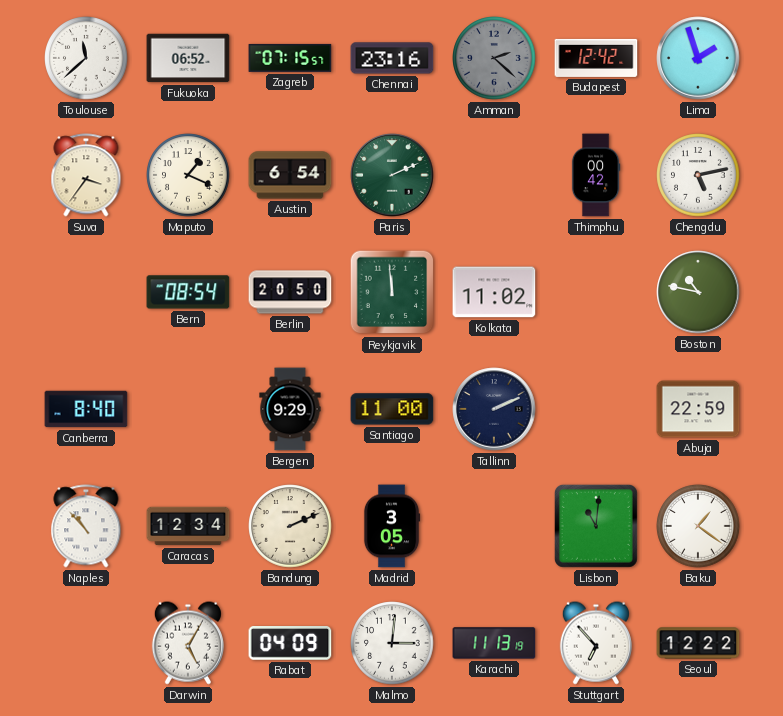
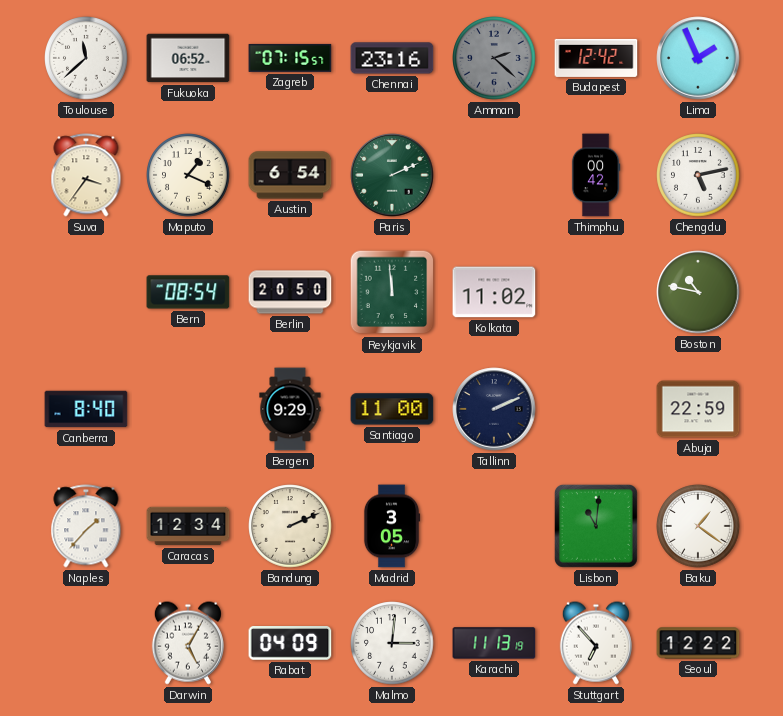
Lima: 1:57 -> 1:56
Naples: 10:53 -> 1:37
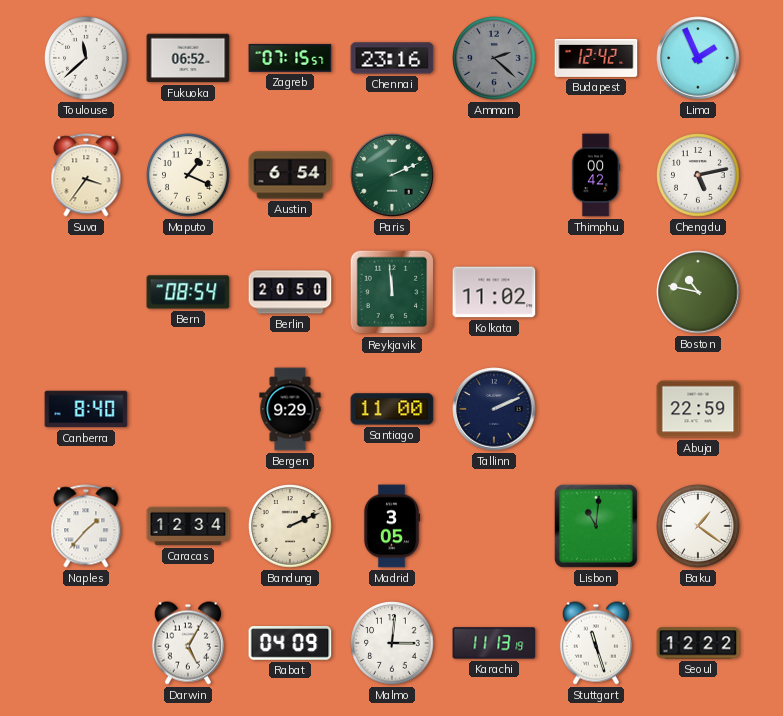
Stuttgart: 6:53 -> 11:27
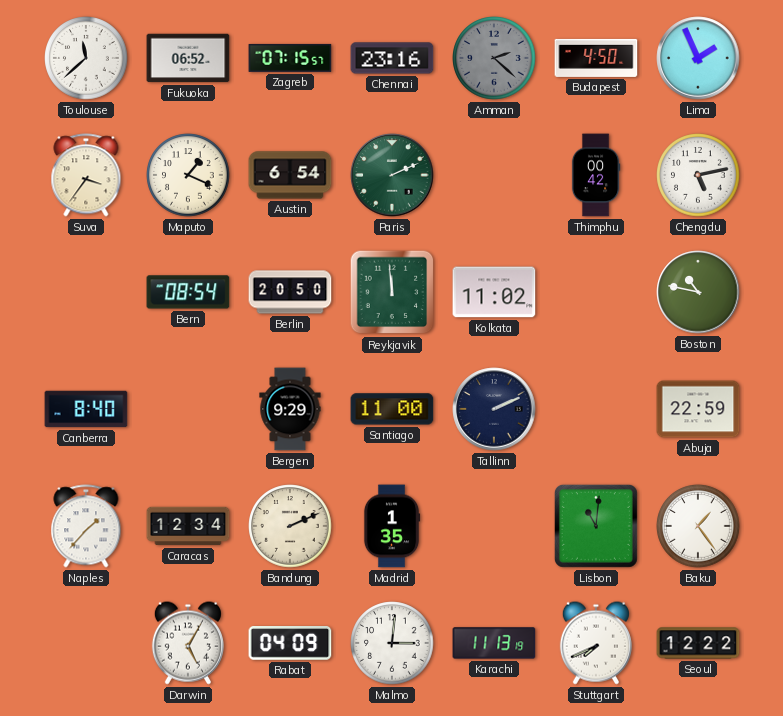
Budapest: 12:42 -> 4:50
Madrid: 3:05 -> 1:35
Baku: 1:21 -> 1:24
Stuttgart: 11:27 -> 7:41
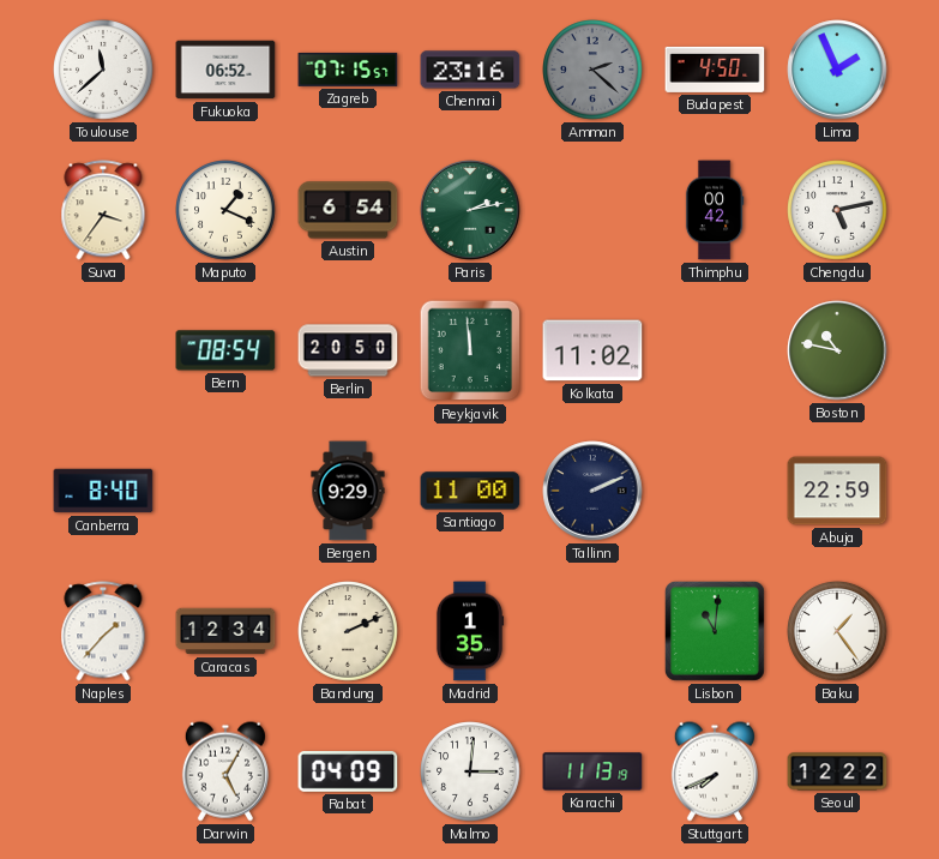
Paris: 2:11 -> 2:13
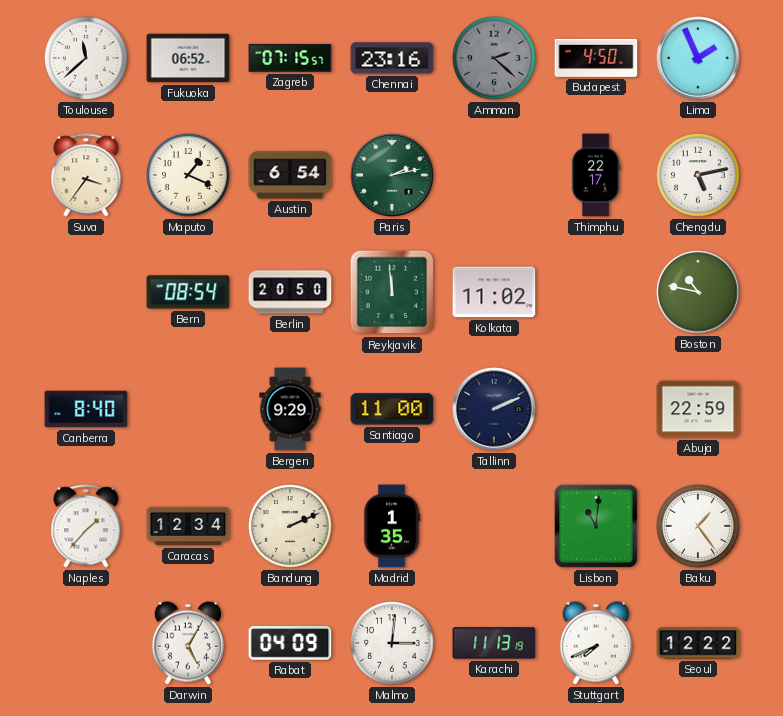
Thimphu: 00:42 -> 22:17
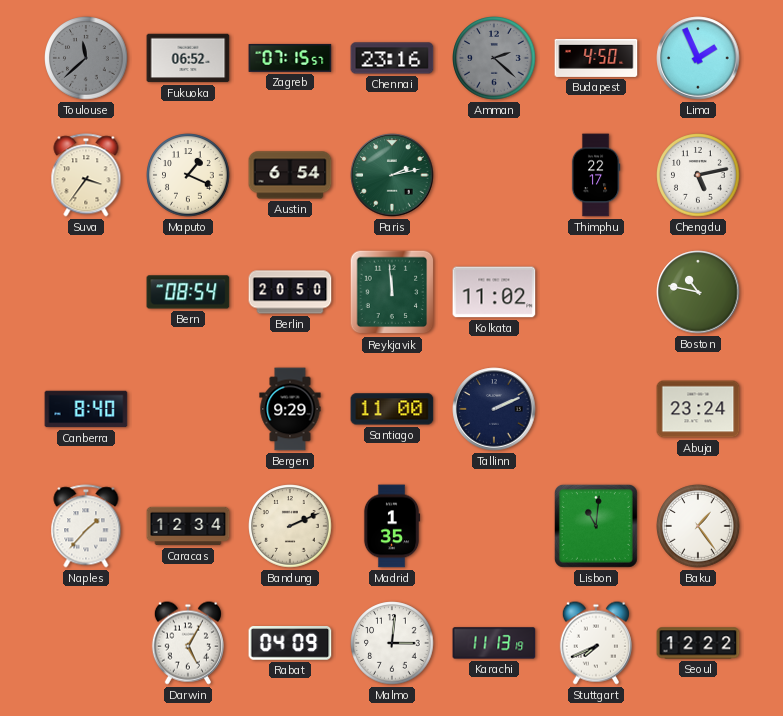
Toulouse dial: white -> grey
Abuja: 22:59 -> 23:24
